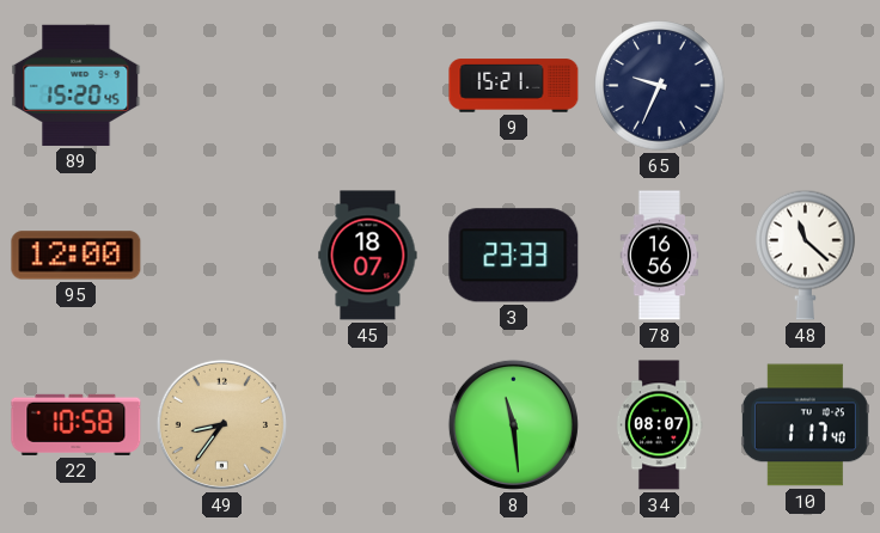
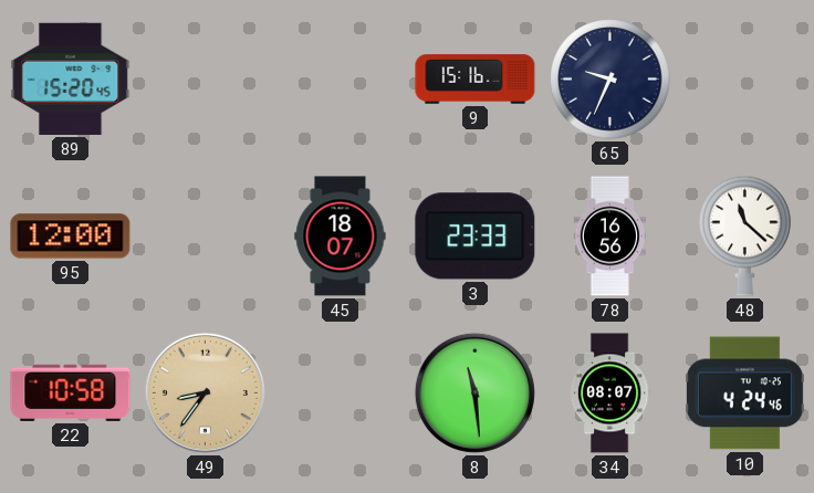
9: 15:21 -> 15:16
10: 1:17 -> 4:24
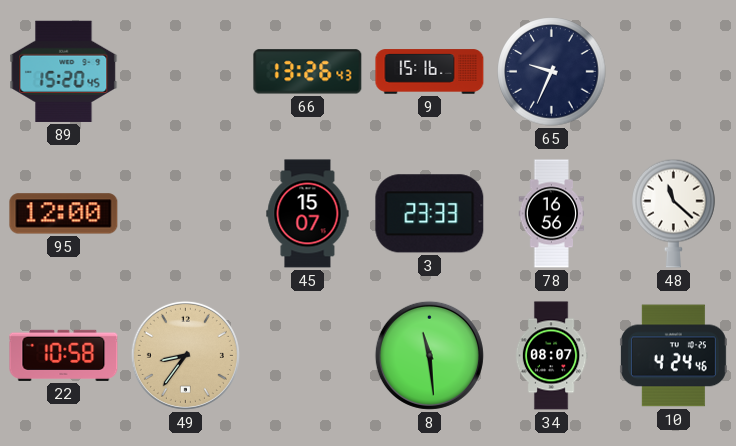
66: none -> 13:26
45: 18:07 -> 15:07
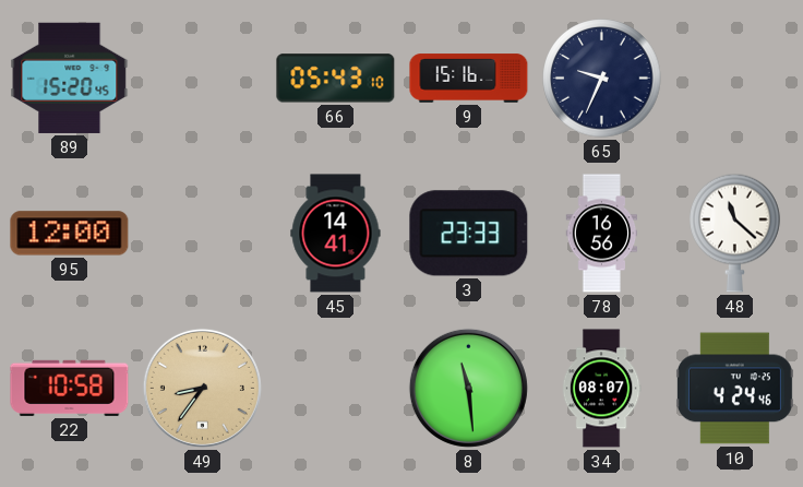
66: 13:26 -> 05:43
45: 15:07 -> 14:41
